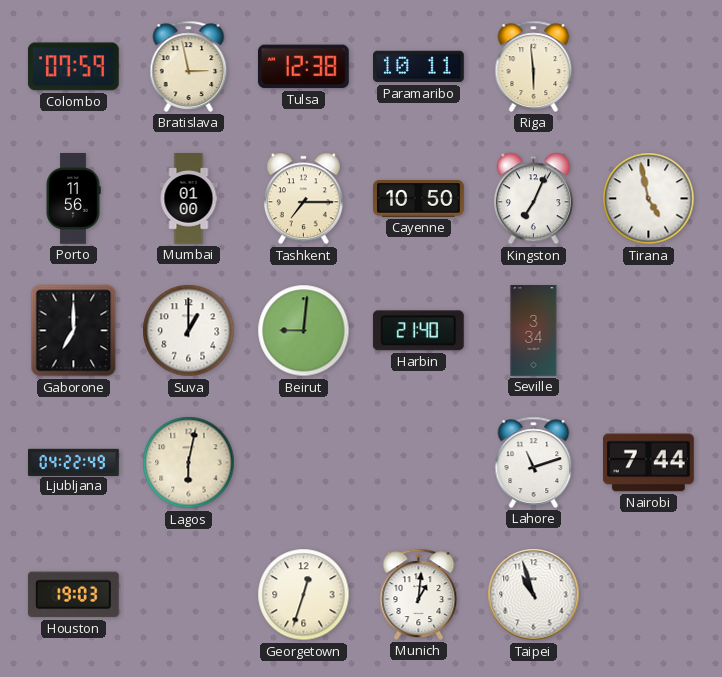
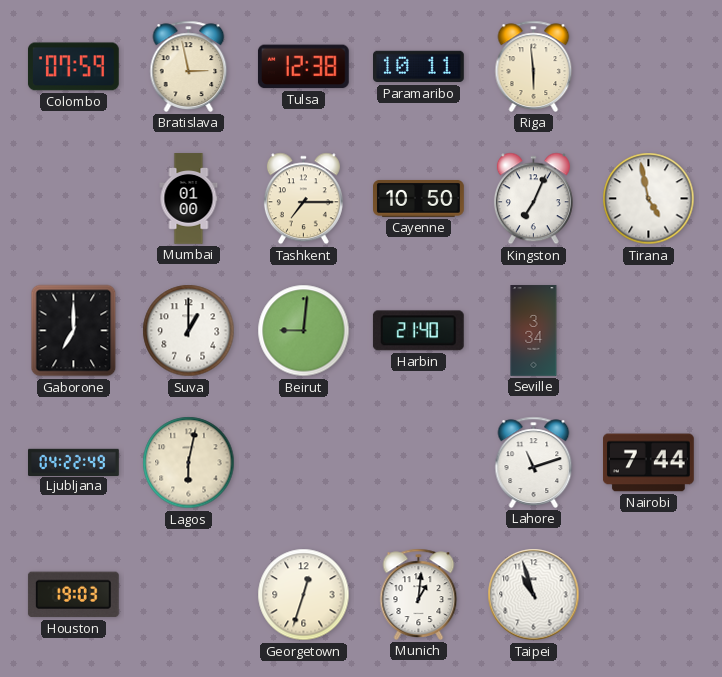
Porto: 11:56 -> none
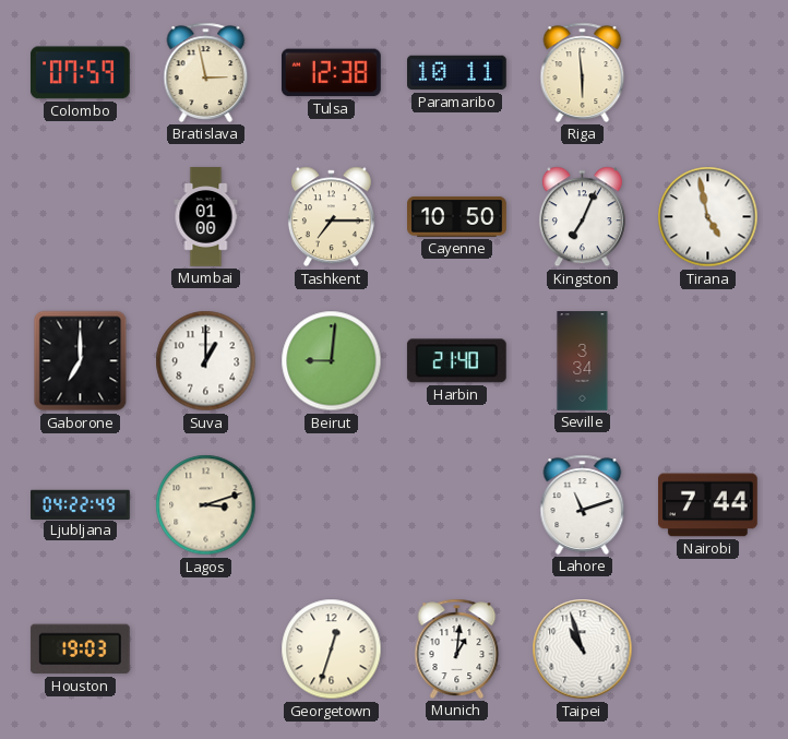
Lagos: 6:02 -> 3:12
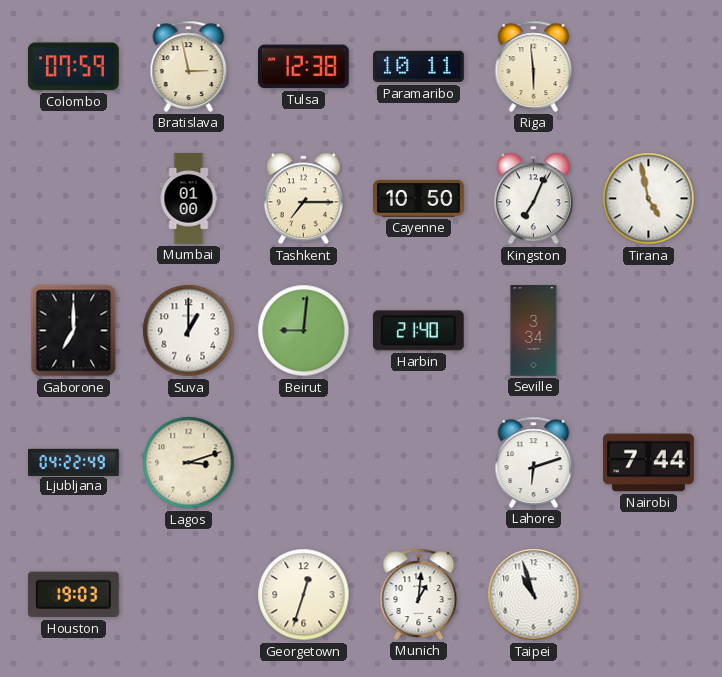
Lahore: 11:12 -> 6:12
